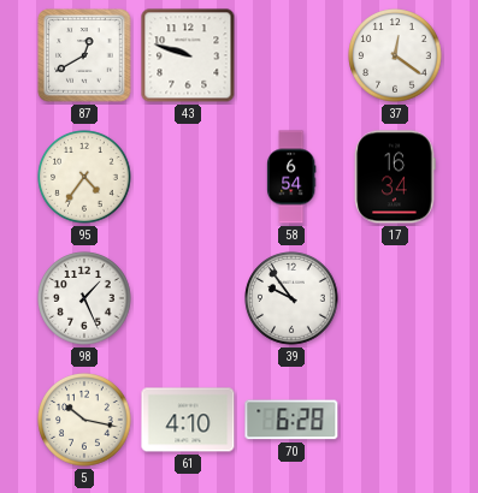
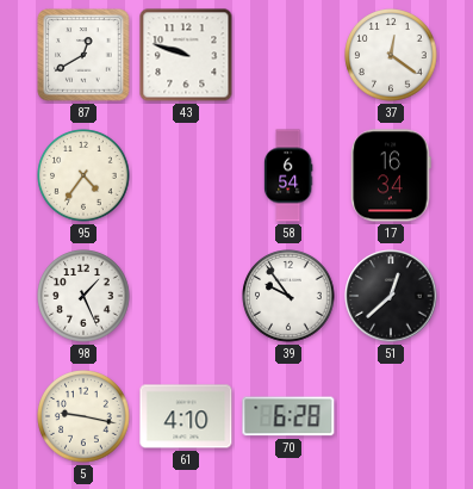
51: none -> 12:38
5: 10:17 -> 9:17
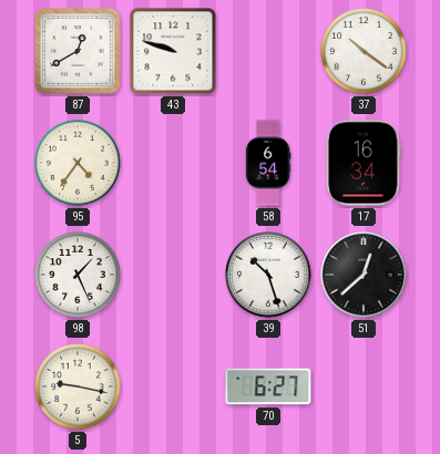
37: 12:21 -> 10:21
39: 9:54 -> 10:27
61: 4:10 -> none
70: 6:28 -> 6:27
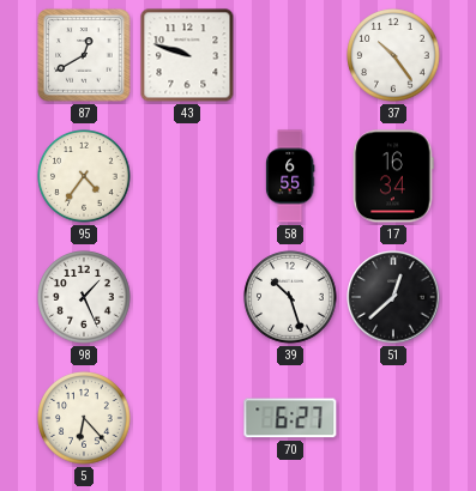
37: 10:21 -> 10:24
58: 6:54 -> 6:55
5: 9:17 -> 6:23
